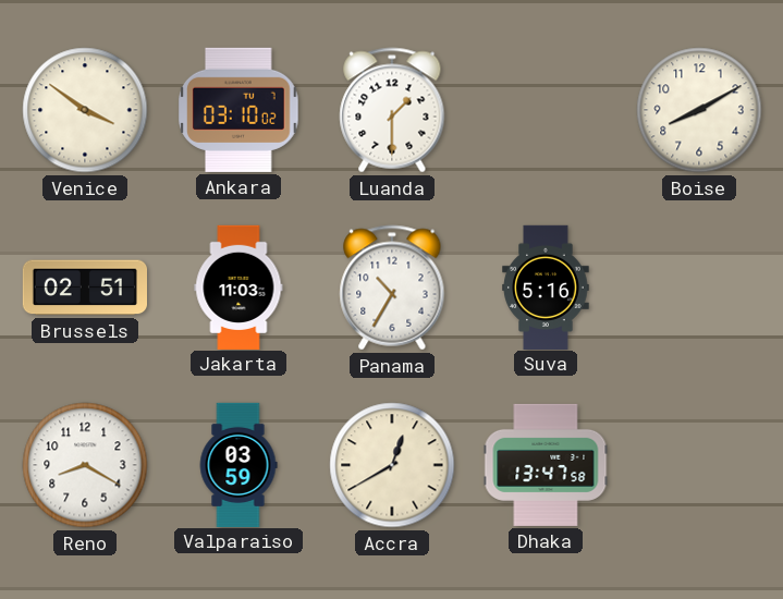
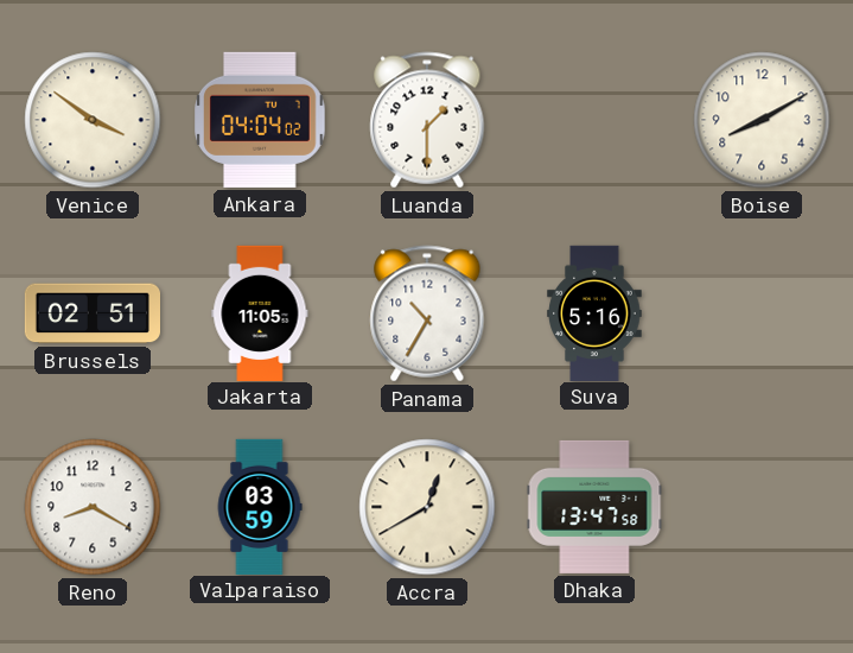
Ankara: 03:10 -> 04:04
Jakarta: 11:03 -> 11:05
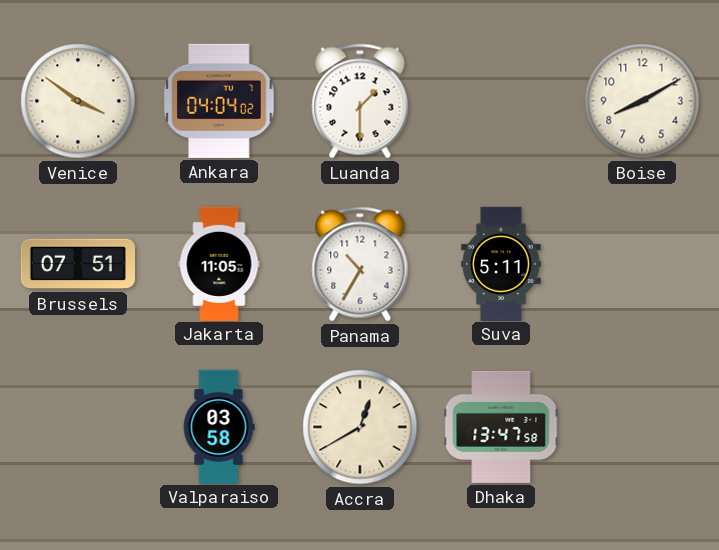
Brussels: 02:51 -> 07:51
Suva: 5:16 -> 5:11
Reno: 8:20 -> none
Valparaiso: 03:59 -> 03:58
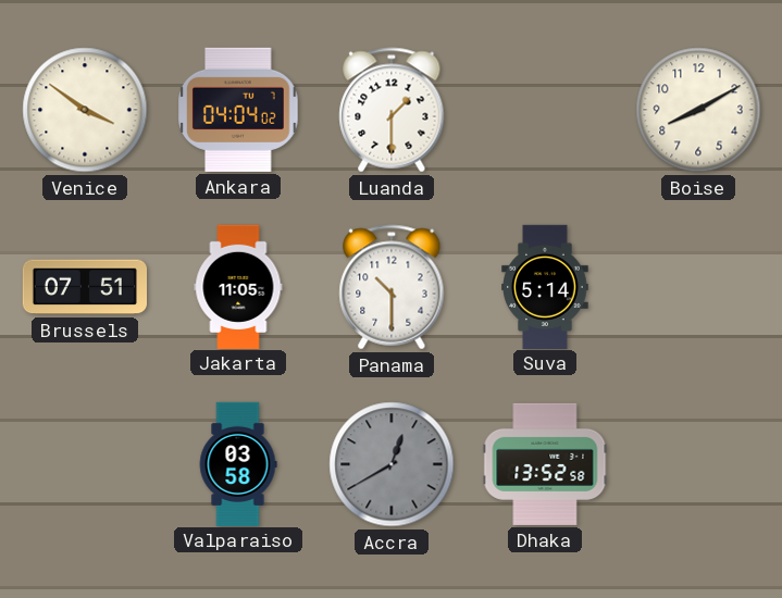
Panama: 10:35 -> 10:30
Suva: 5:11 -> 5:14
Accra dial: cream -> grey
Dhaka: 13:47 -> 13:52
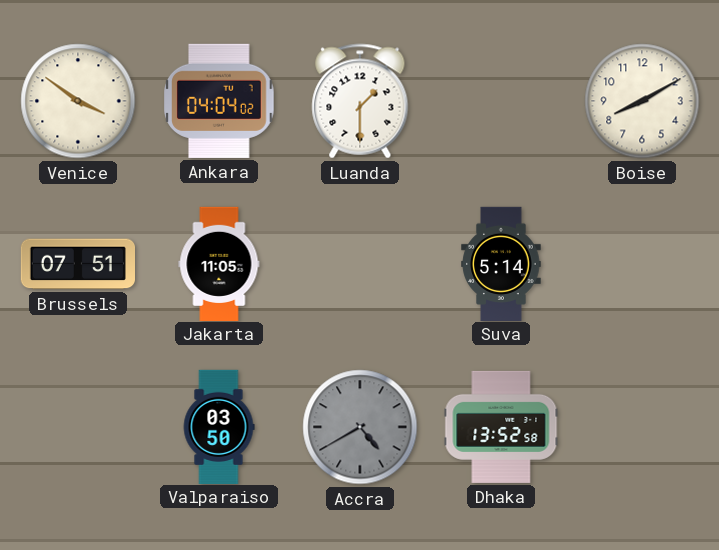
Panama: 10:30 -> none
Valparaiso: 03:58 -> 03:50
Accra: 12:40 -> 4:40
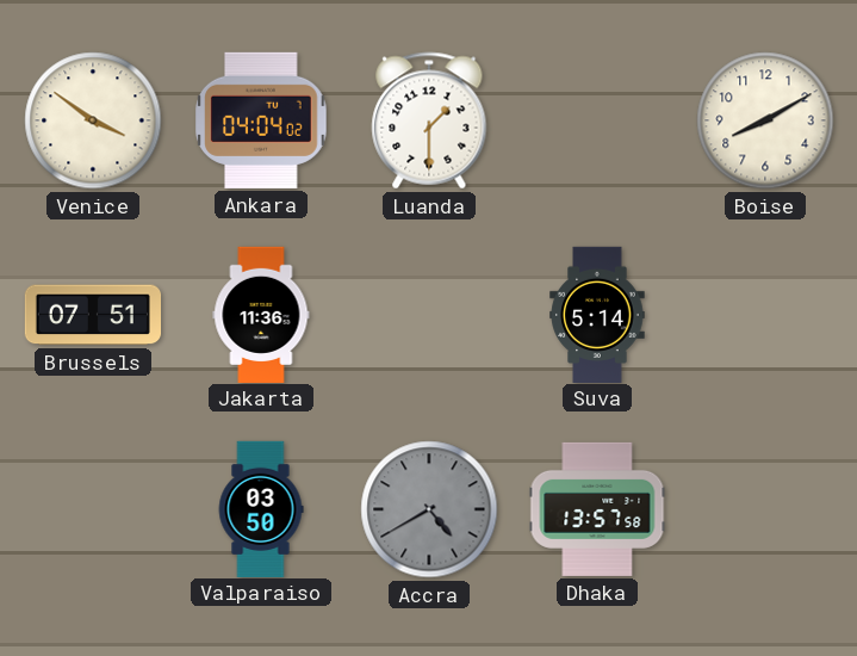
Jakarta: 11:05 -> 11:36
Dhaka: 13:52 -> 13:57
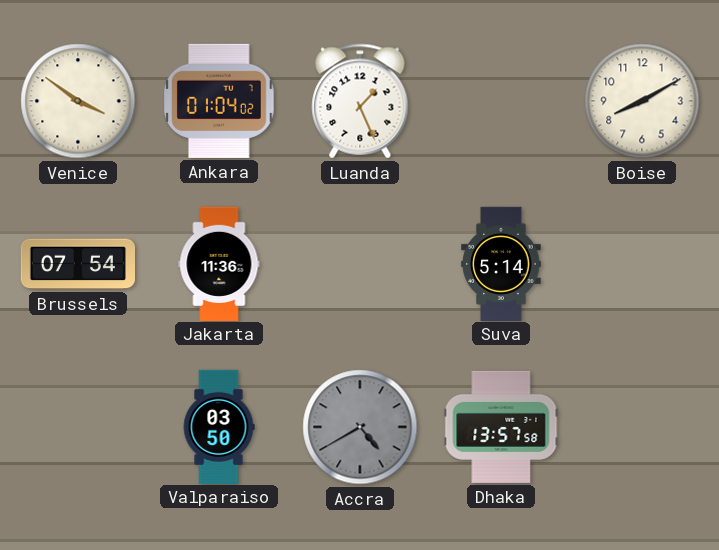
Ankara: 04:04 -> 01:04
Luanda: 1:30 -> 1:26
Brussels: 07:51 -> 07:54
